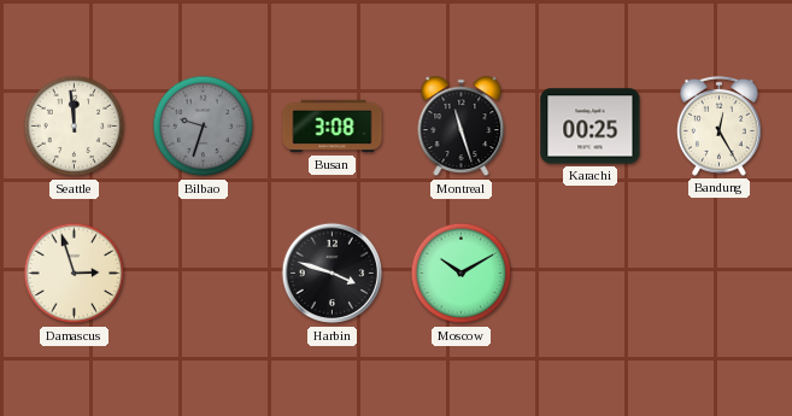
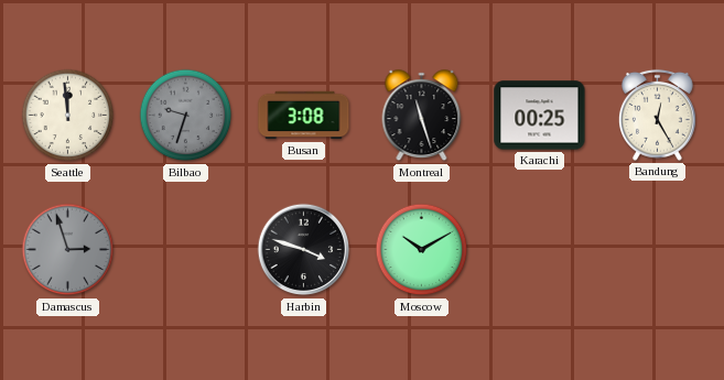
Damascus dial: cream -> grey
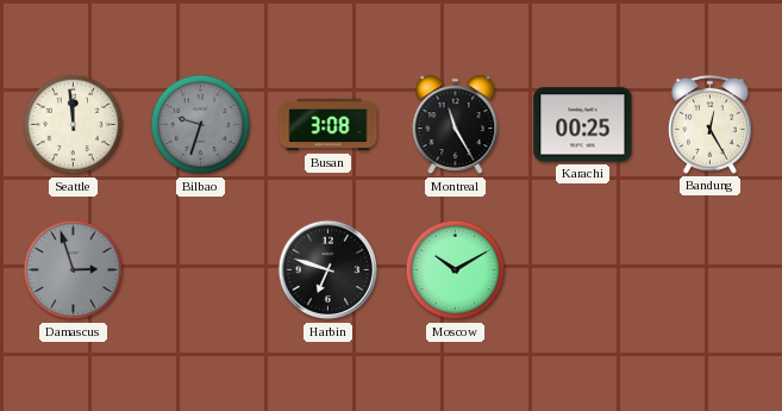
Montreal: 11:27 -> 11:25
Harbin: 3:48 -> 6:48
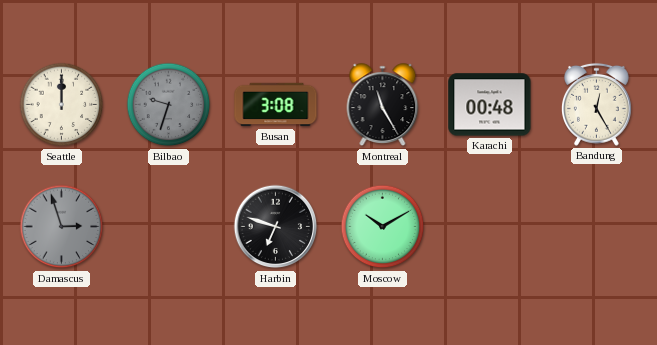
Seattle: 11:59 -> 12:00
Karachi: 00:25 -> 00:48
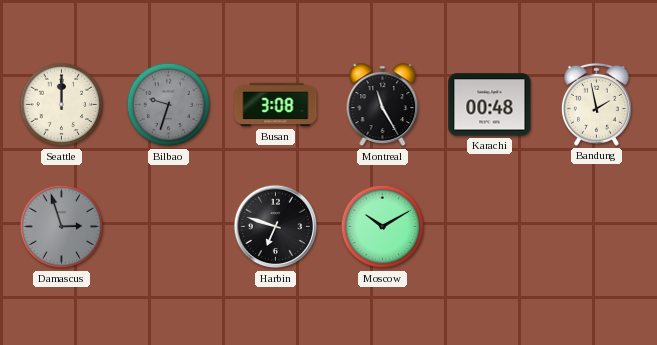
Bandung: 12:25 -> 1:58
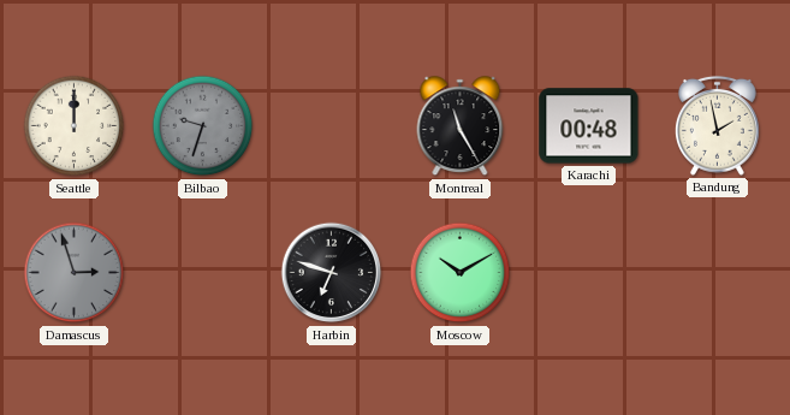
Busan: 3:08 -> none
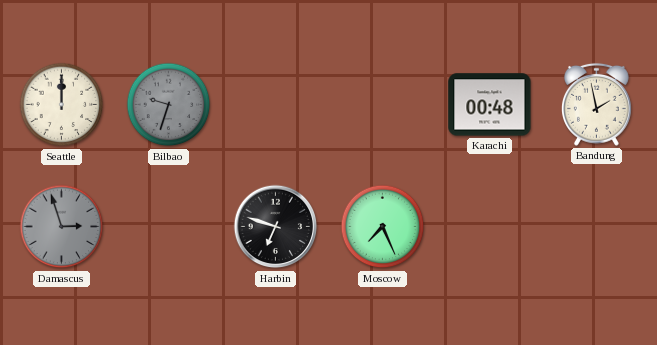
Montreal: 11:25 -> none
Moscow: 10:10 -> 7:26
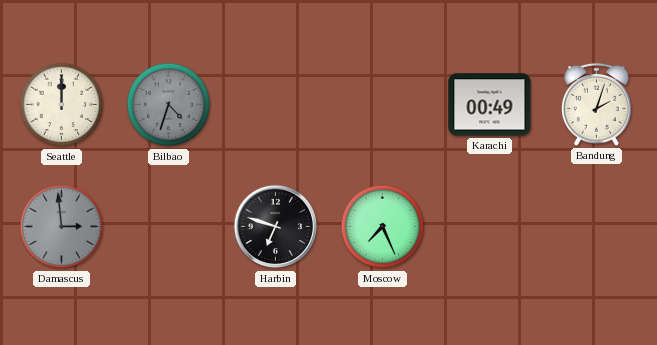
Bilbao: 9:33 -> 4:33
Karachi: 00:48 -> 00:49
Bandung: 1:58 -> 2:03
Damascus: 2:57 -> 2:59
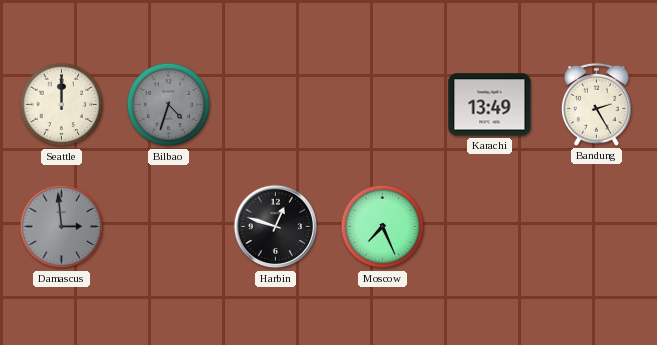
Karachi: 00:49 -> 13:49
Bandung: 2:03 -> 2:25
Harbin: 6:48 -> 12:48
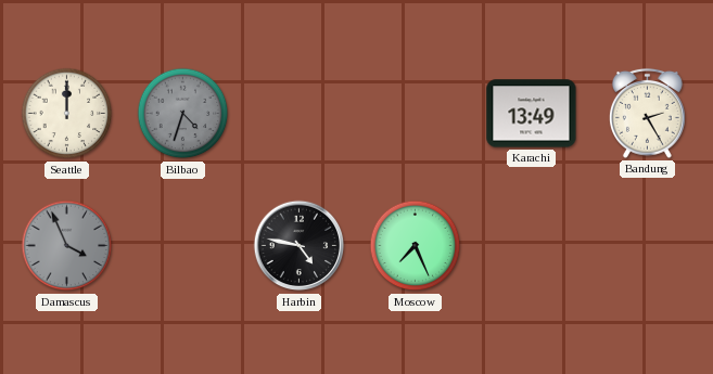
Damascus: 2:59 -> 3:56
Harbin: 12:48 -> 4:47
